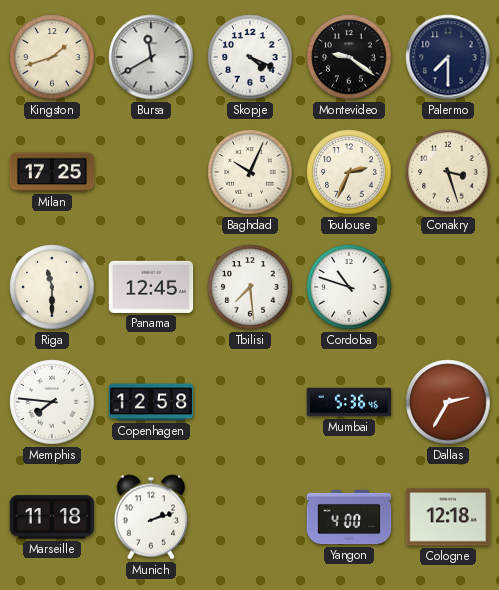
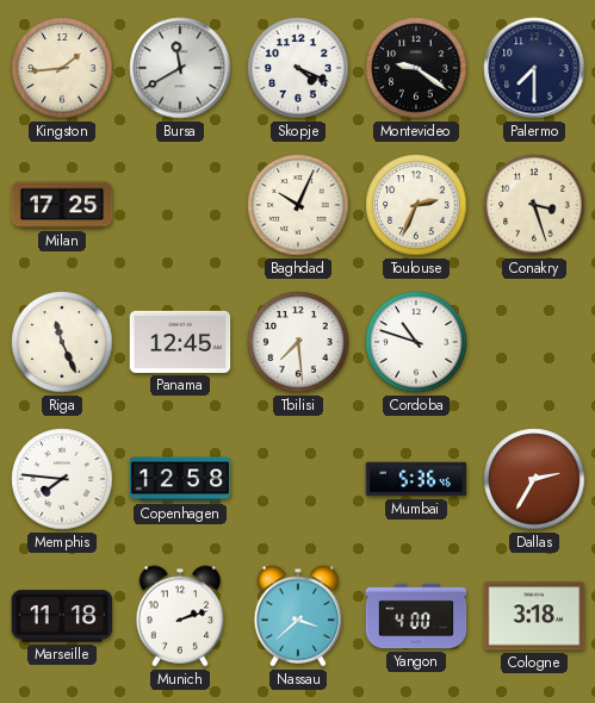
Kingston: 1:42 -> 1:44
Riga: 11:30 -> 11:26
Nassau: none -> 3:38
Cologne: 12:18 -> 3:18
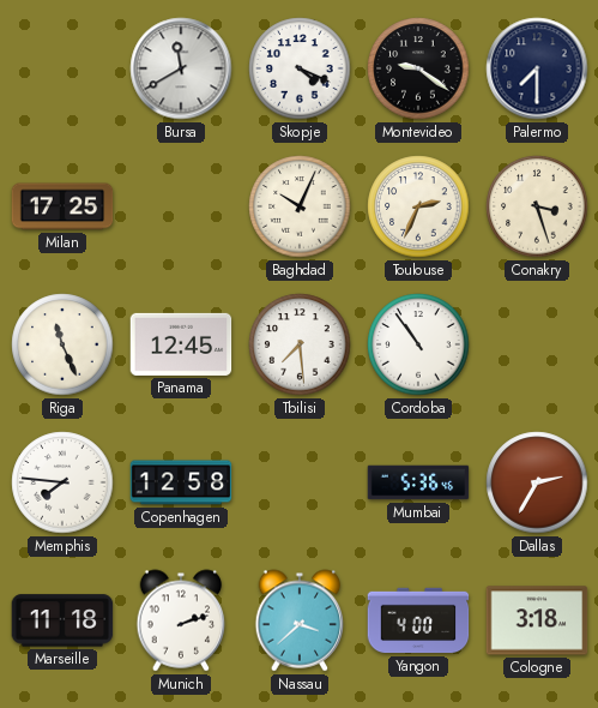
Kingston: 1:44 -> none
Cordoba: 10:48 -> 10:54
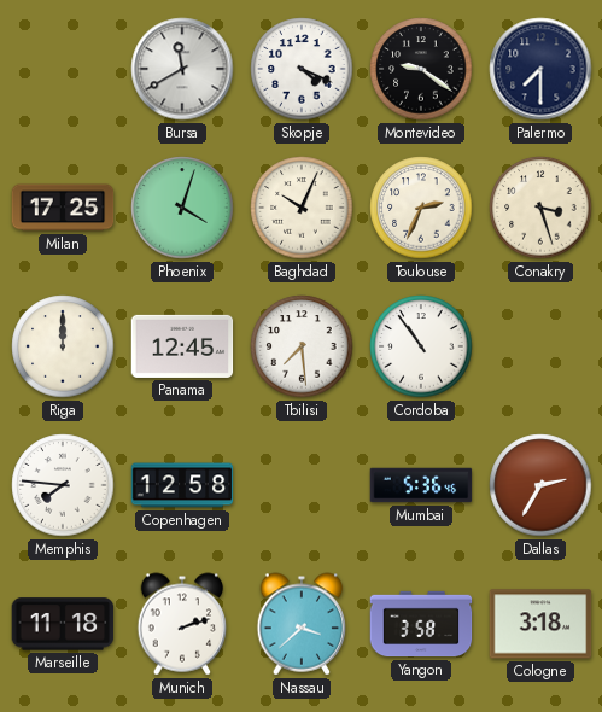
Phoenix: none -> 4:03
Riga: 11:26 -> 12:00
Yangon: 4:00 -> 3:58
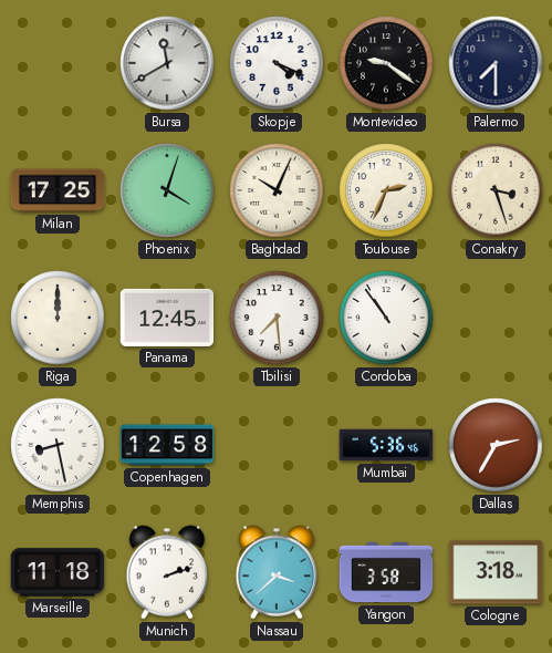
Memphis: 7:46 -> 8:28
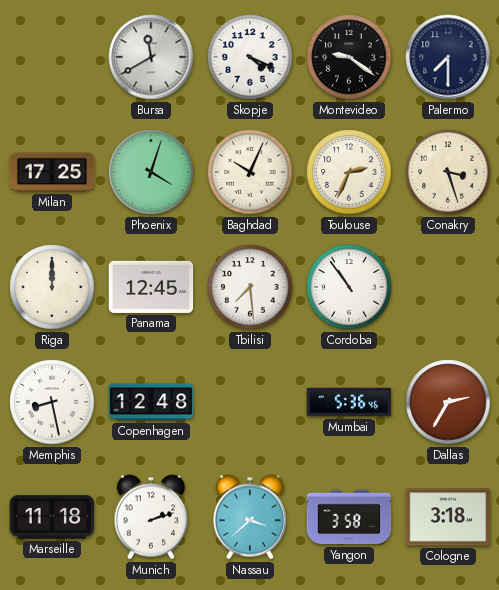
Copenhagen: 12:58 -> 12:48
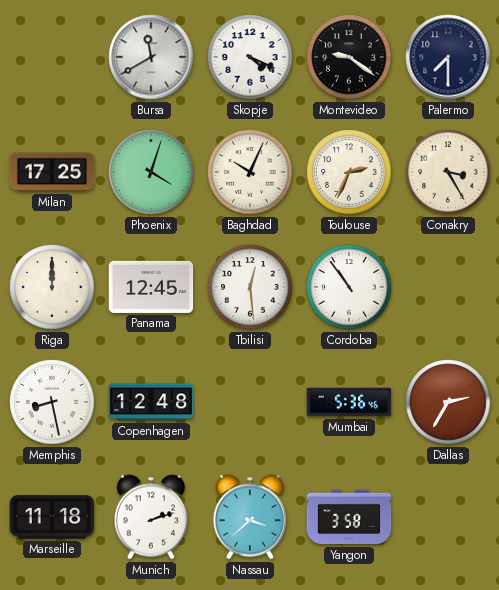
Conakry: 3:27 -> 3:25
Tbilisi: 7:29 -> 12:29
Cologne: 3:18 -> none
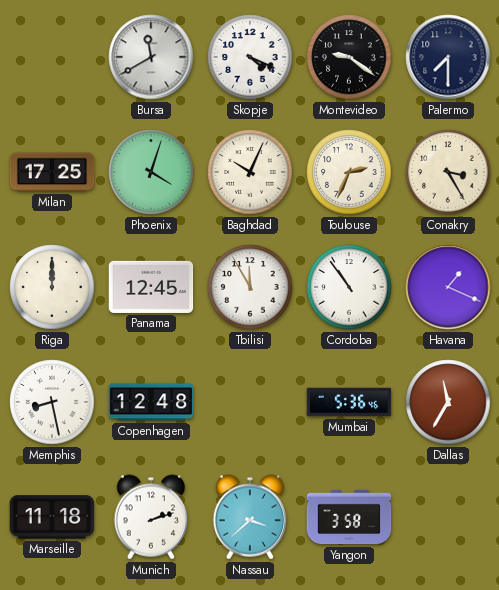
Tbilisi: 12:29 -> 11:55
Havana: none -> 1:19
Dallas: 2:35 -> 11:35
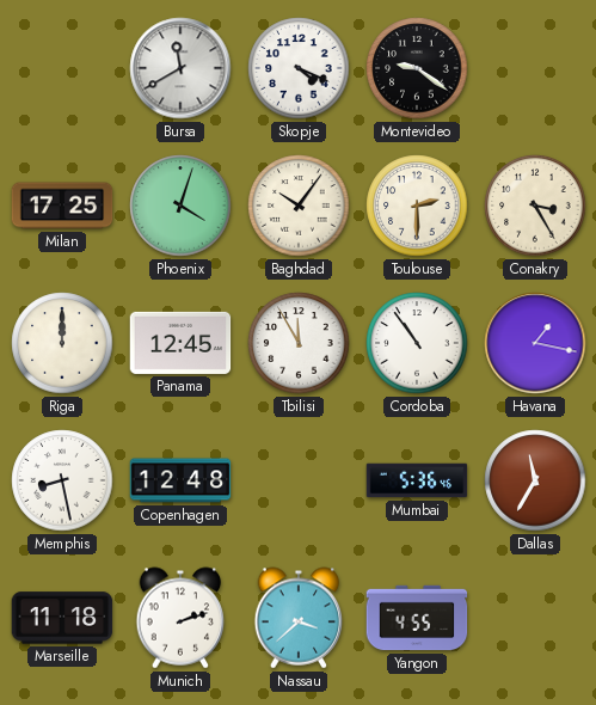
Palermo: 7:30 -> none
Baghdad: 10:04 -> 10:06
Toulouse: 2:34 -> 2:30
Havana: 1:19 -> 1:17
Yangon: 3:58 -> 4:55
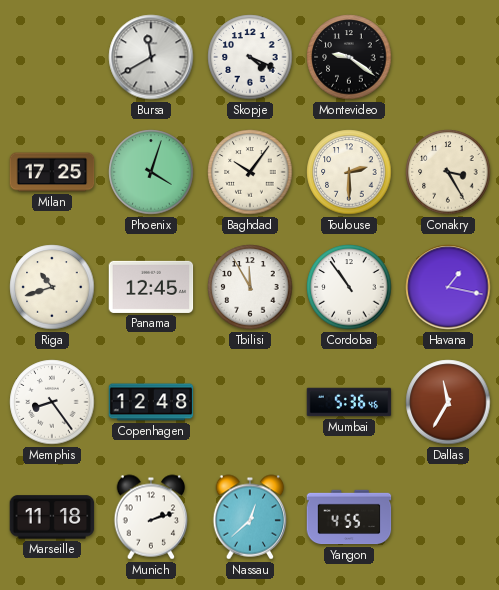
Riga: 12:00 -> 10:42
Memphis: 8:28 -> 8:24
Nassau: 3:38 -> 12:38
